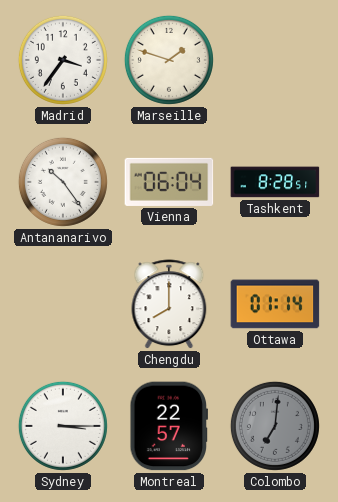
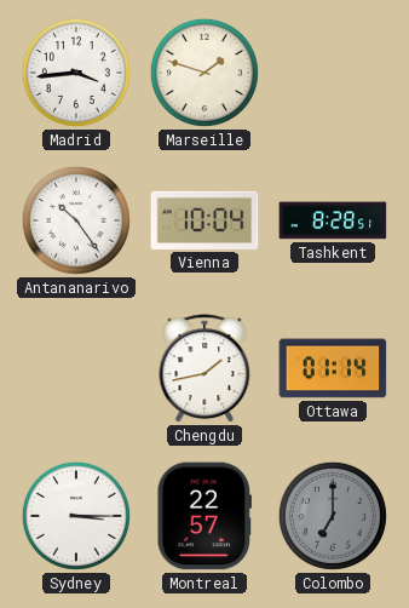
Madrid: 3:36 -> 3:44
Vienna: 06:04 -> 10:04
Chengdu: 8:00 -> 1:43
Colombo: 7:01 -> 7:00
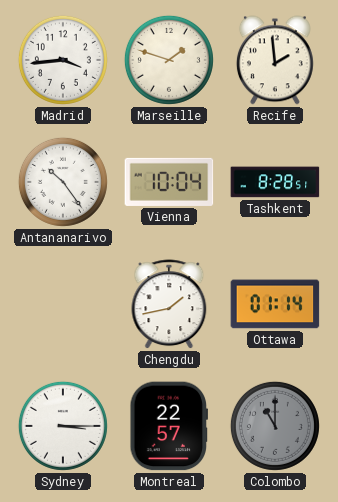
Recife: none -> 1:59
Colombo: 7:00 -> 11:00
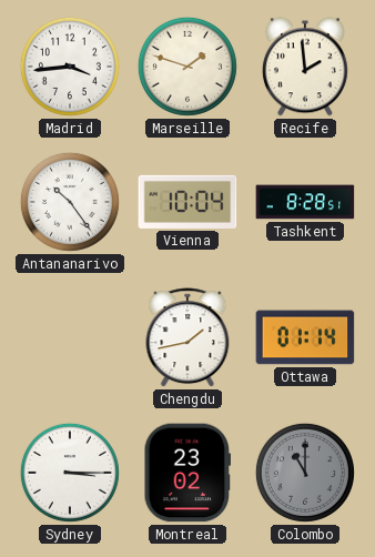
Montreal: 22:57 -> 23:02
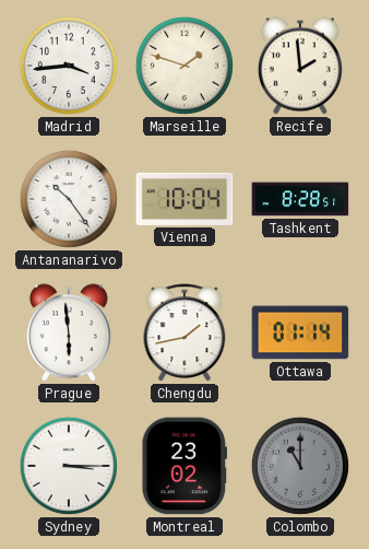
Prague: none -> 5:59
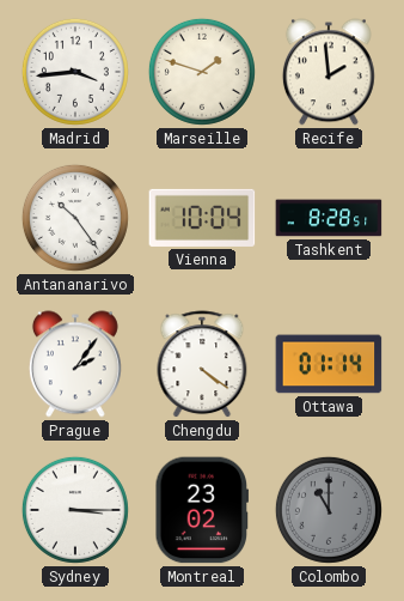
Prague: 5:59 -> 2:06
Chengdu: 1:43 -> 4:21
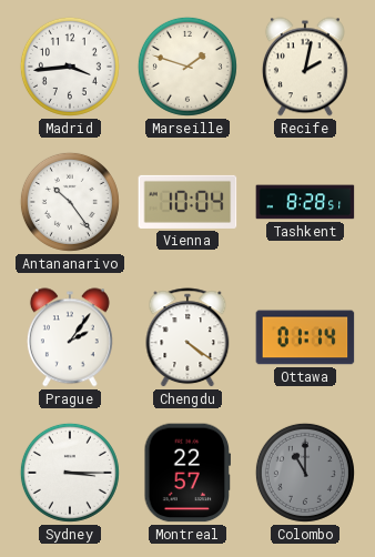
Recife: 1:59 -> 2:02
Montreal: 23:02 -> 22:57
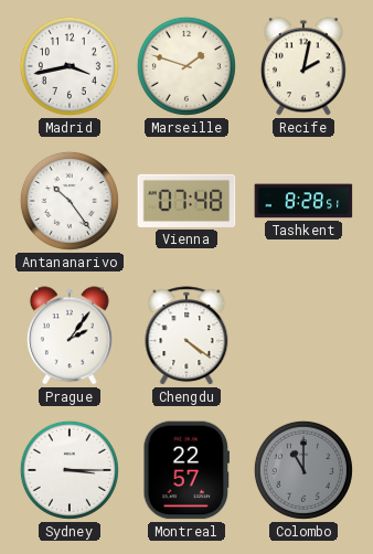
Madrid: 3:44 -> 3:43
Vienna: 10:04 -> 07:48
Ottawa: 01:14 -> none
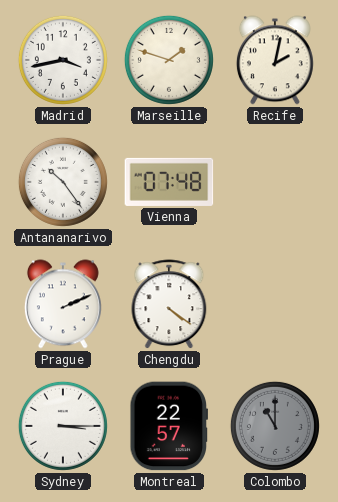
Tashkent: 8:28 -> none
Prague: 2:06 -> 2:11
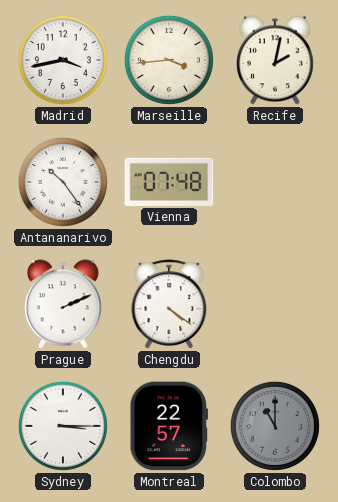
Marseille: 1:48 -> 3:44
